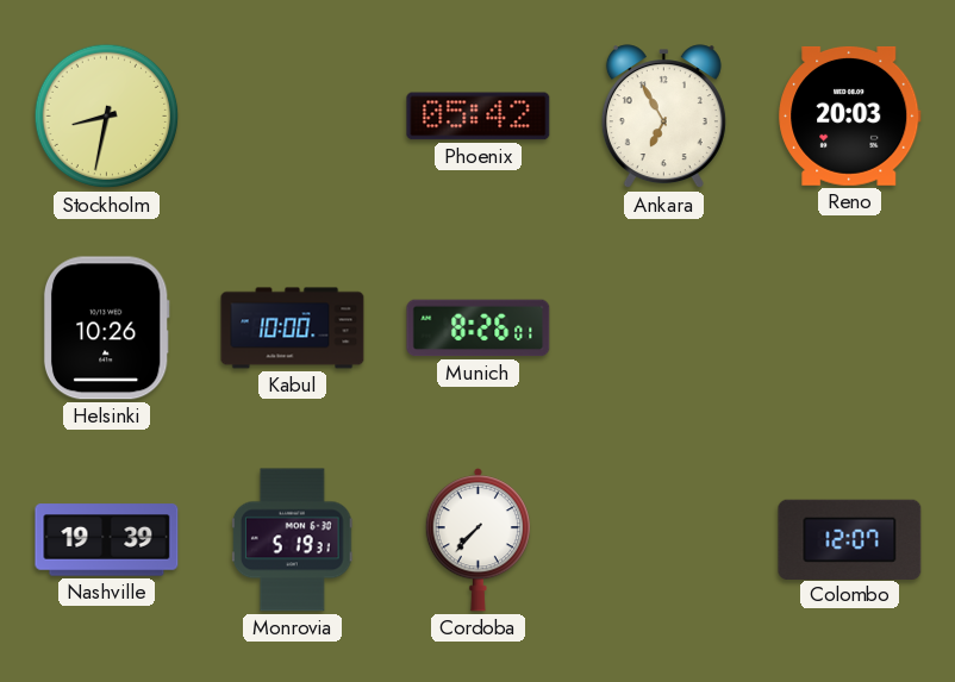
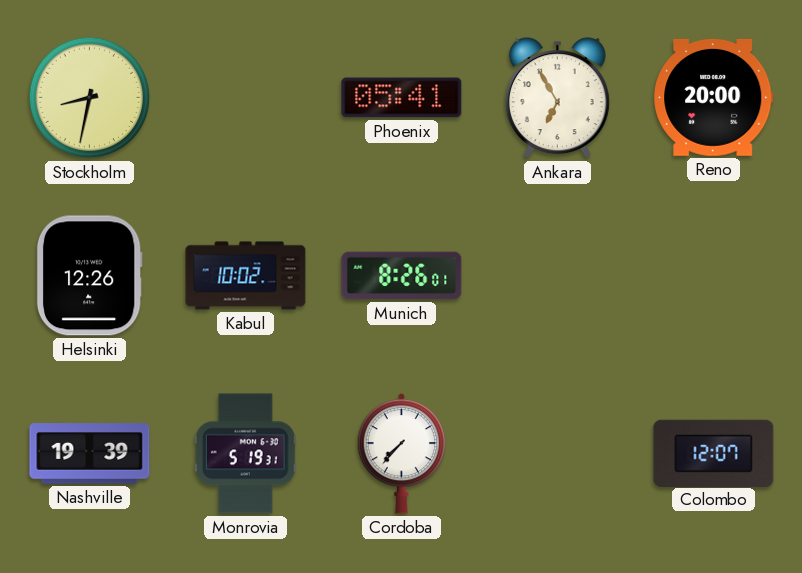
Phoenix: 05:42 -> 05:41
Reno: 20:03 -> 20:00
Helsinki: 10:26 -> 12:26
Kabul: 10:00 -> 10:02
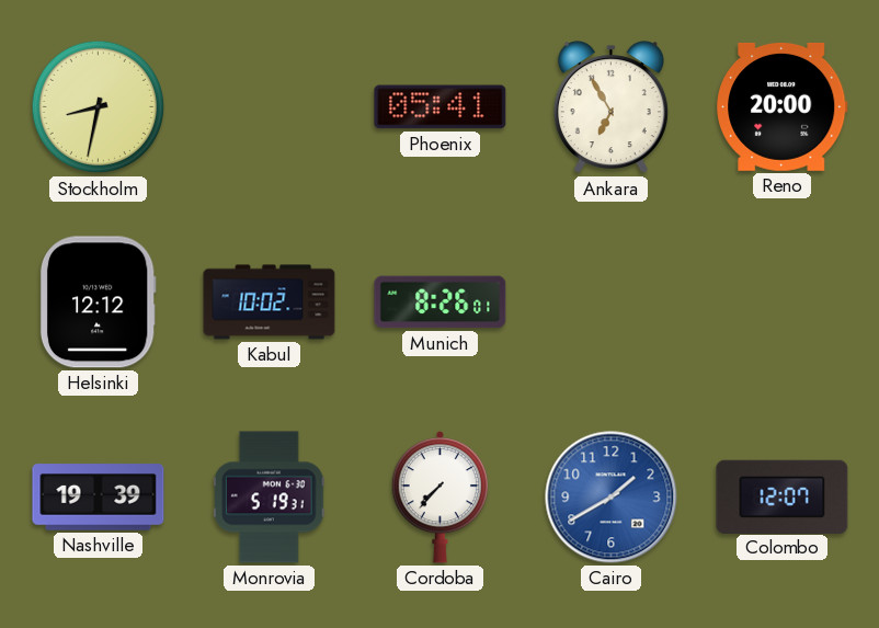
Helsinki: 12:26 -> 12:12
Cairo: none -> 1:40
